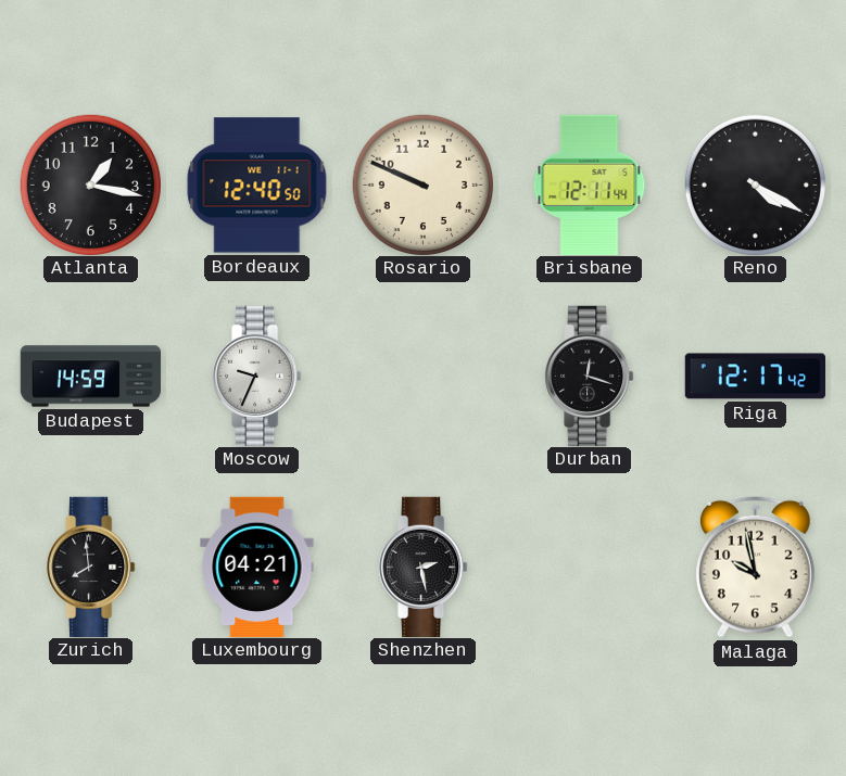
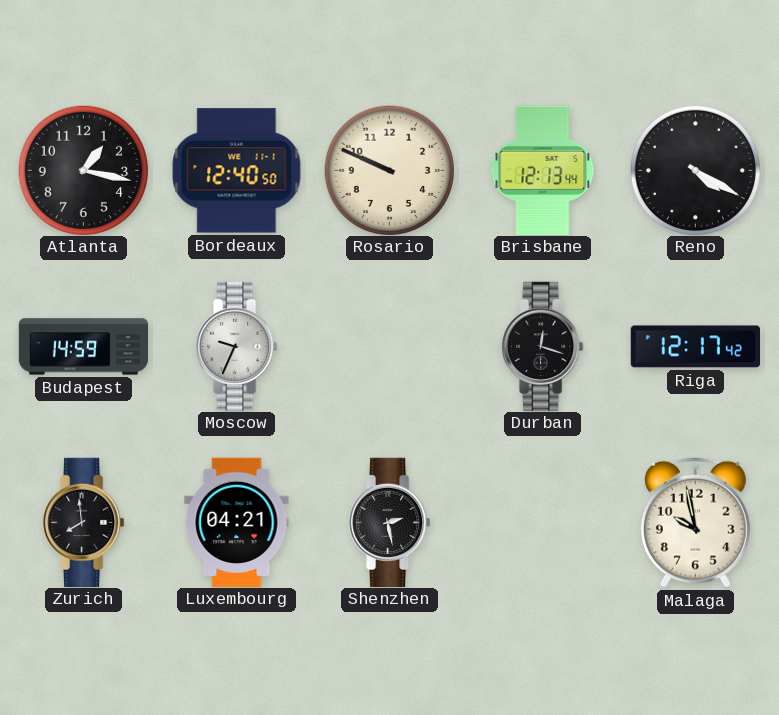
Brisbane: 12:11 -> 12:13
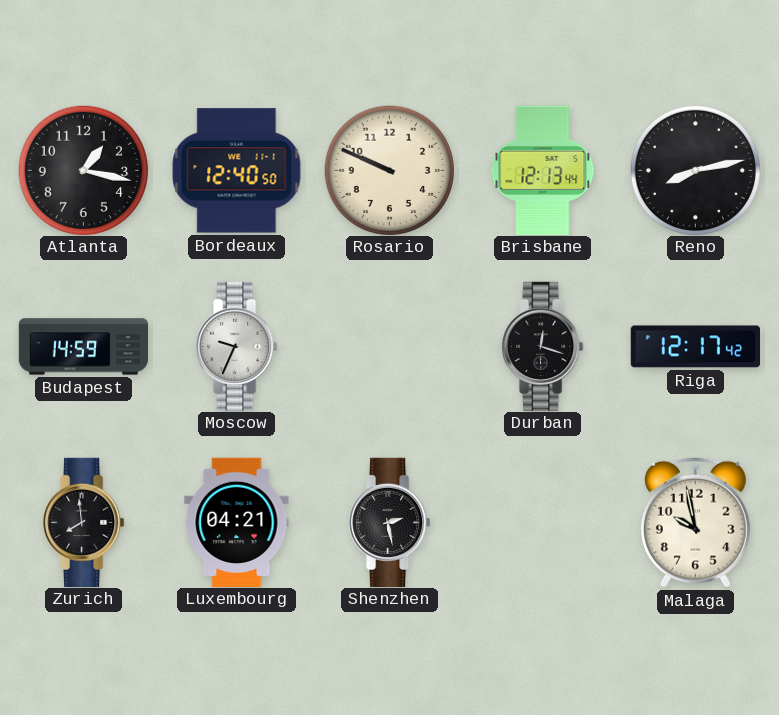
Reno: 4:20 -> 8:13
